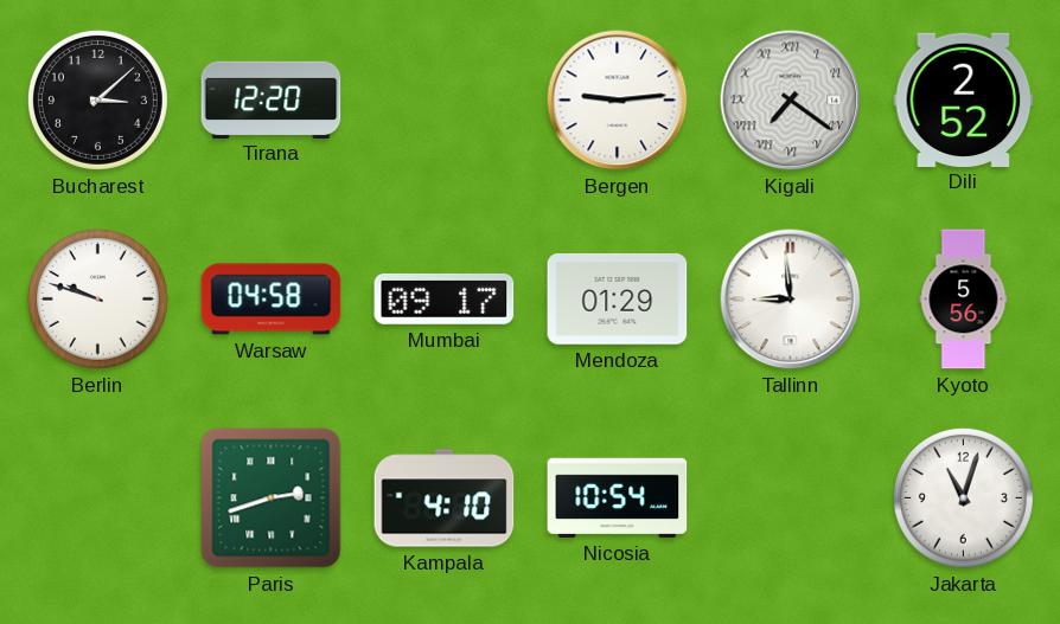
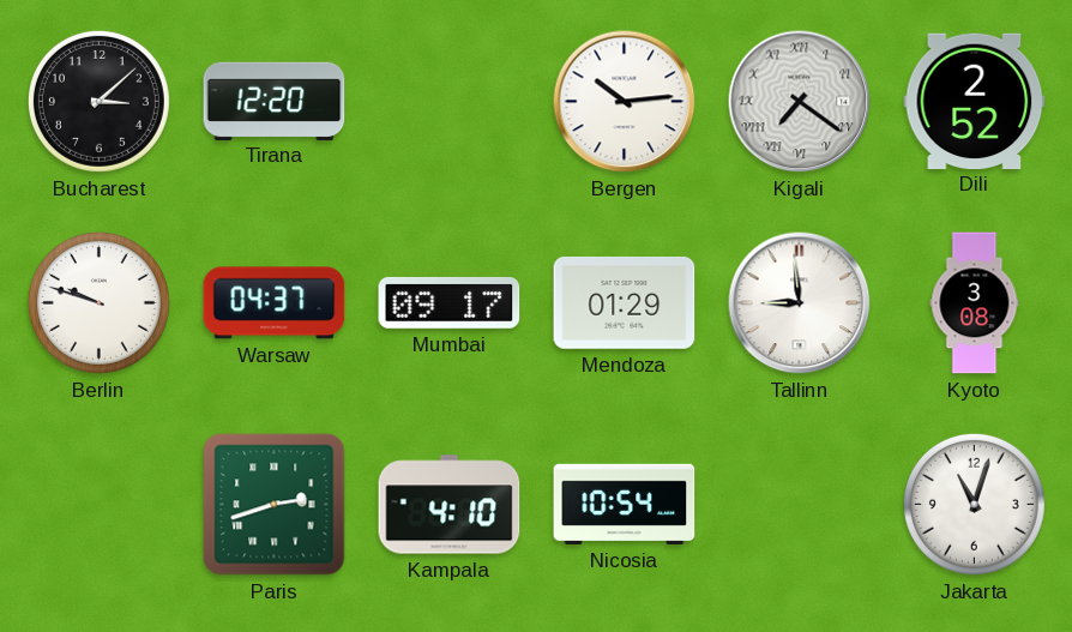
Bergen: 9:14 -> 10:14
Warsaw: 04:58 -> 04:37
Kyoto: 5:56 -> 3:08
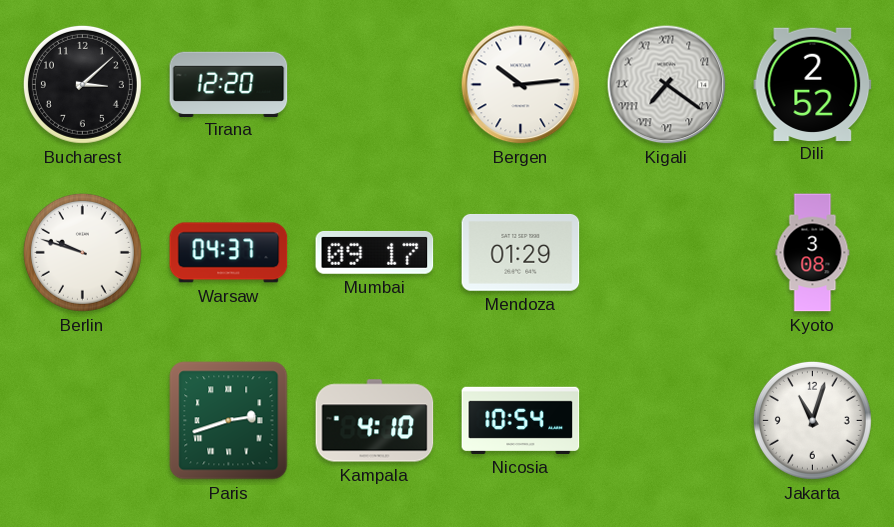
Tallinn: 8:59 -> none
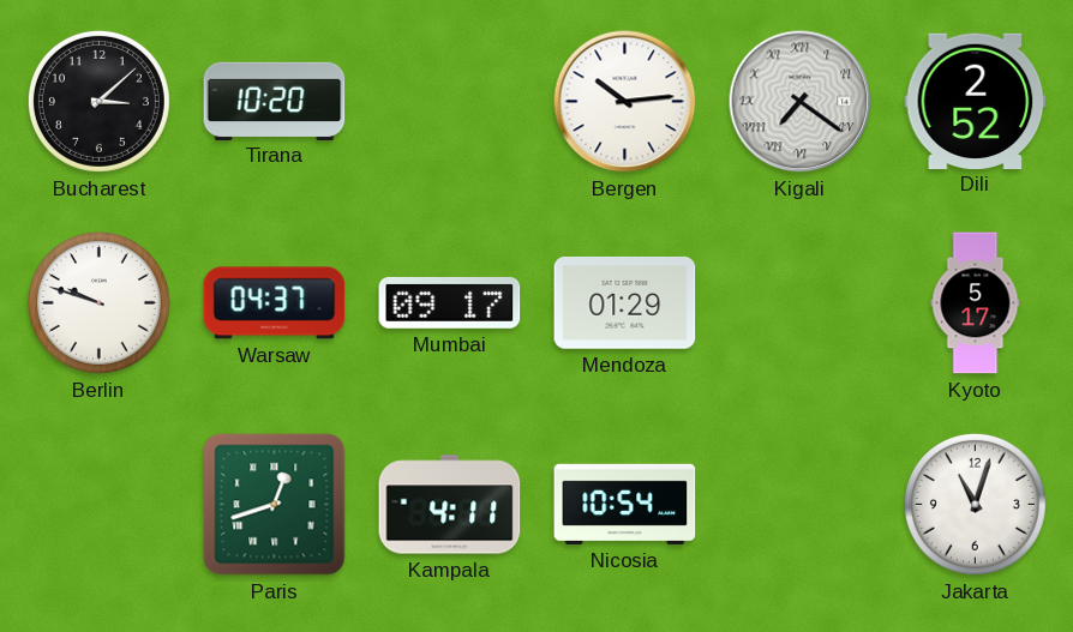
Tirana: 12:20 -> 10:20
Kyoto: 3:08 -> 5:17
Paris: 2:42 -> 12:42
Kampala: 4:10 -> 4:11
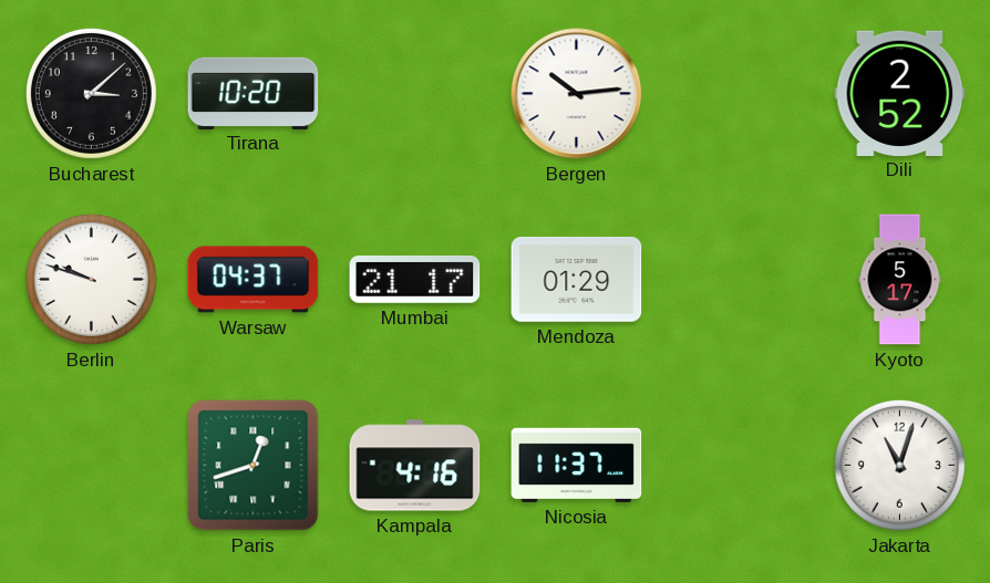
Kigali: 7:21 -> none
Mumbai: 09:17 -> 21:17
Kampala: 4:11 -> 4:16
Nicosia: 10:54 -> 11:37
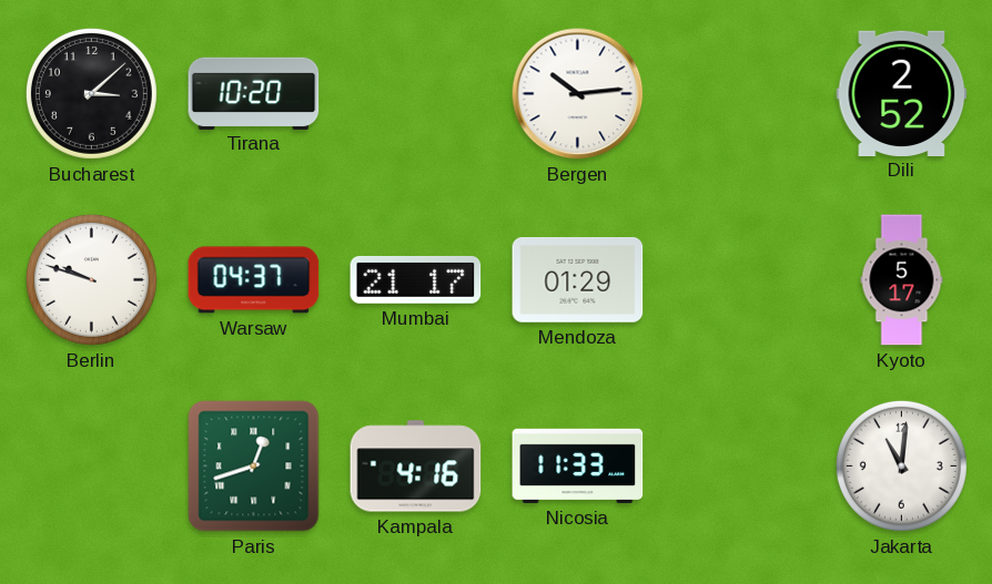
Nicosia: 11:37 -> 11:33
Jakarta: 11:03 -> 11:01
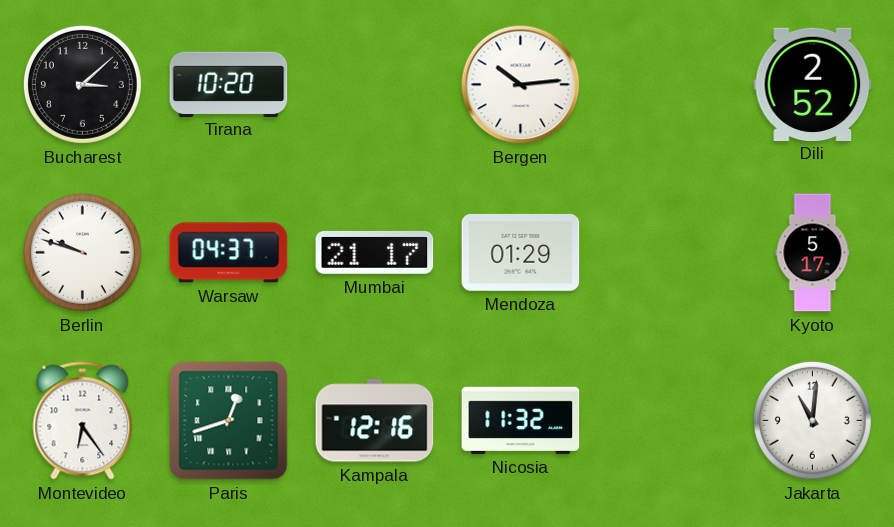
Montevideo: none -> 6:24
Kampala: 4:16 -> 12:16
Nicosia: 11:33 -> 11:32
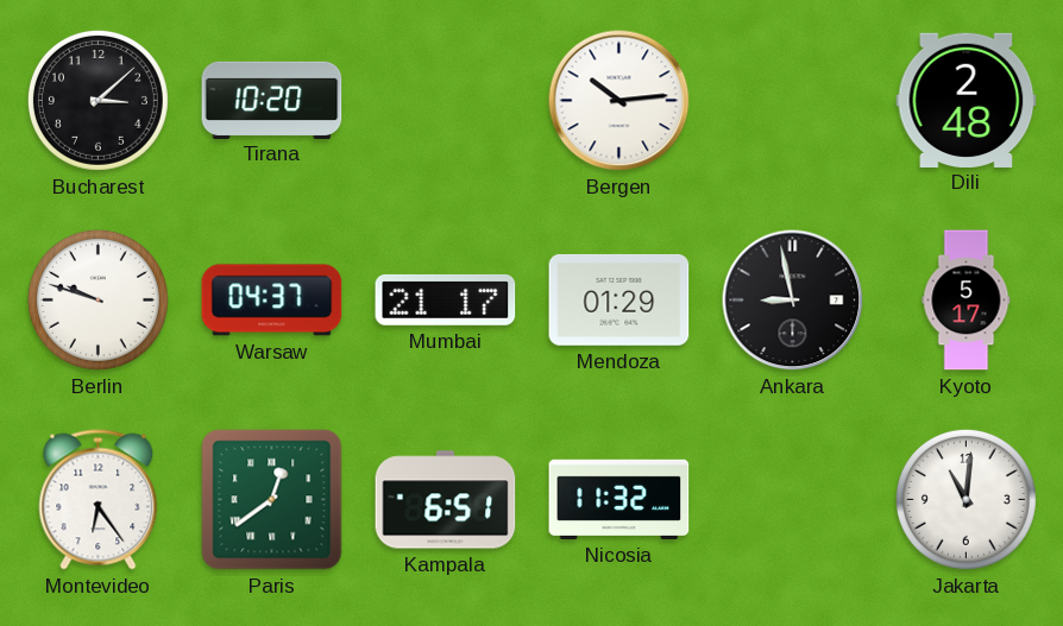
Dili: 2:52 -> 2:48
Ankara: none -> 8:58
Paris: 12:42 -> 12:39
Kampala: 12:16 -> 6:51
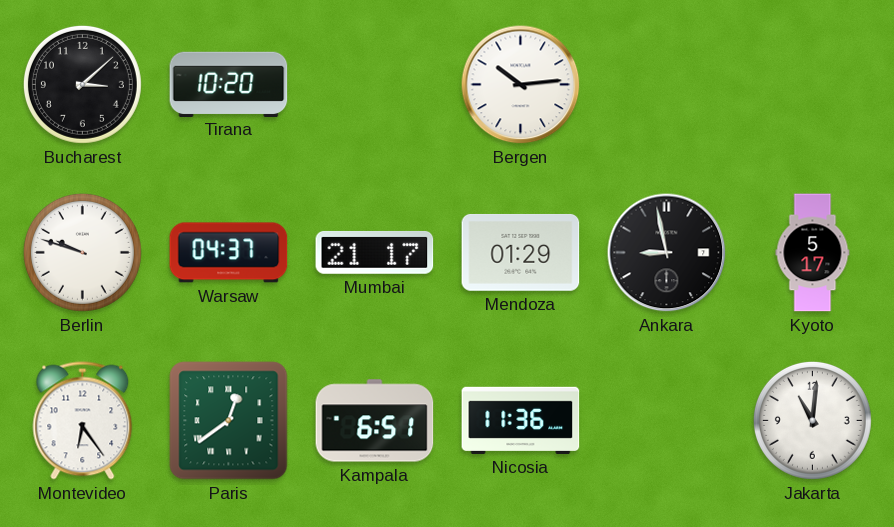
Dili: 2:48 -> none
Nicosia: 11:32 -> 11:36
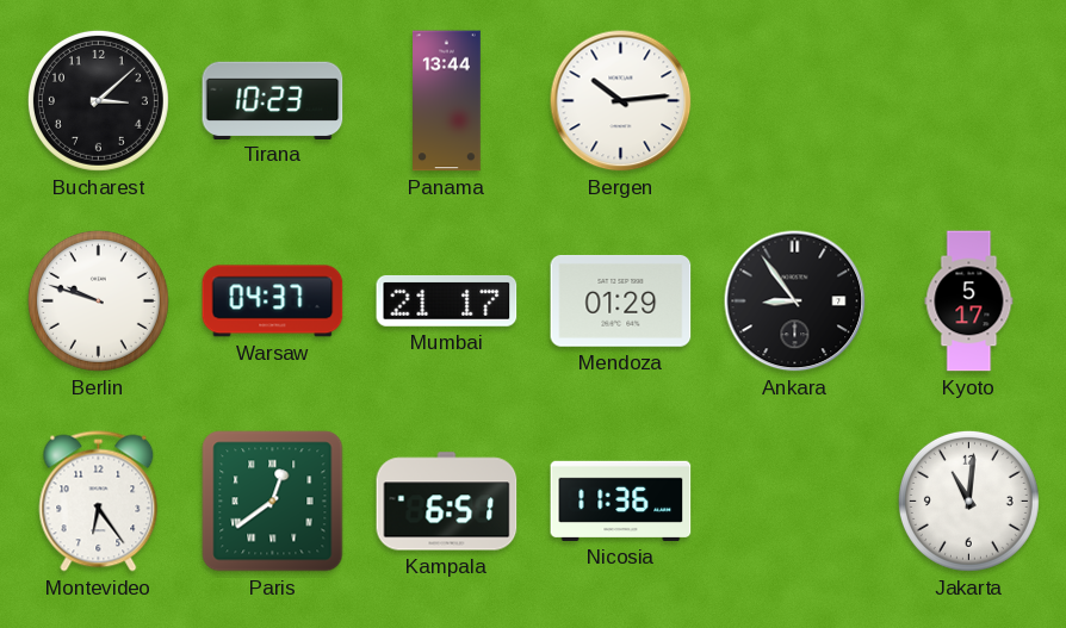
Tirana: 10:20 -> 10:23
Panama: none -> 13:44
Ankara: 8:58 -> 8:54
